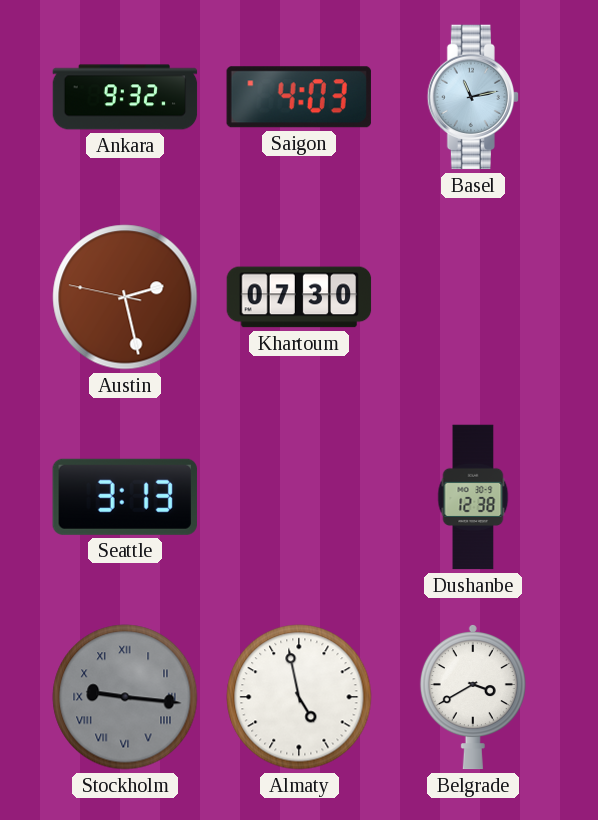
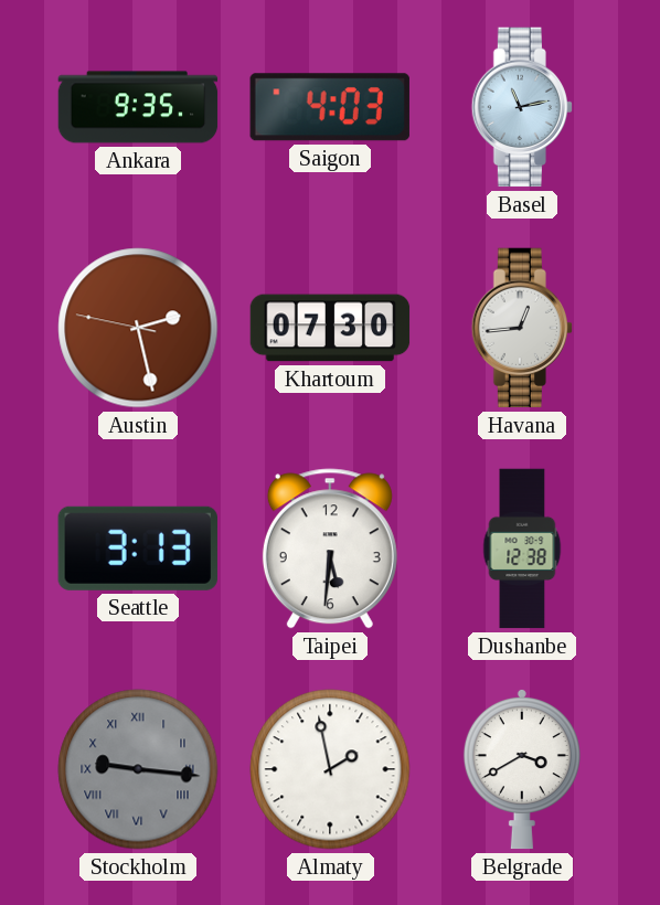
Ankara: 9:32 -> 9:35
Havana: none -> 12:44
Taipei: none -> 5:31
Almaty: 4:58 -> 1:58
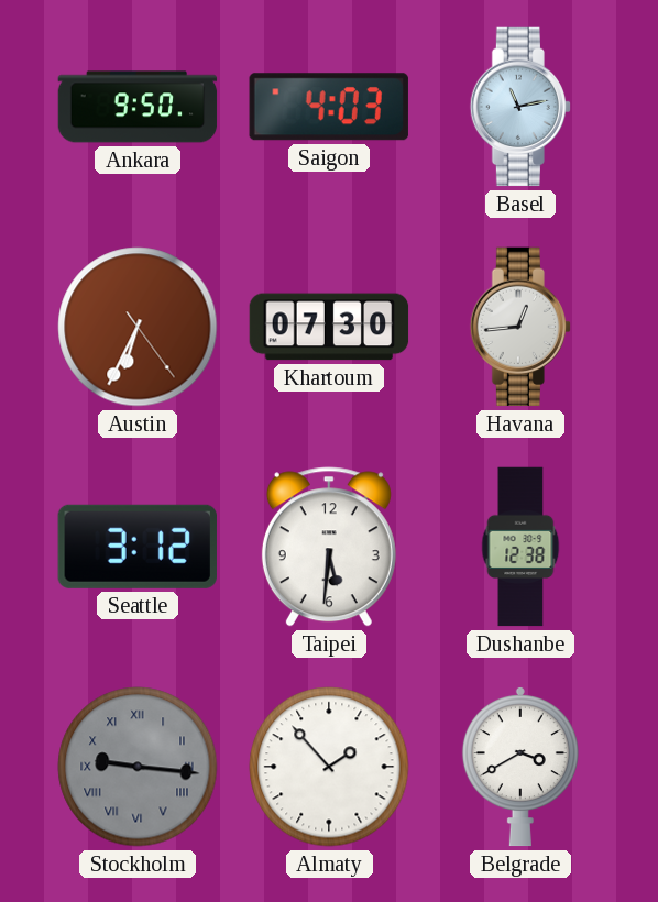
Ankara: 9:35 -> 9:50
Austin: 2:27 -> 6:34
Seattle: 3:13 -> 3:12
Almaty: 1:58 -> 1:53
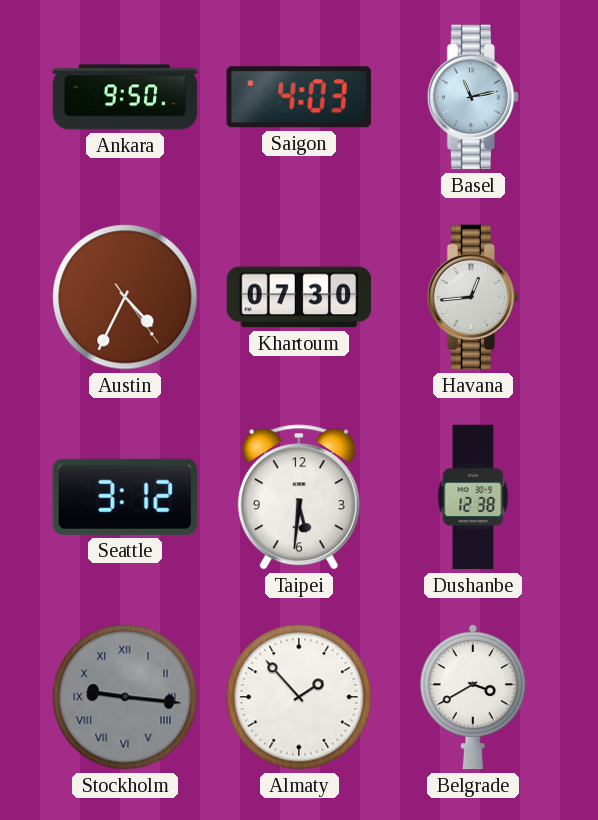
Austin: 6:34 -> 4:34
